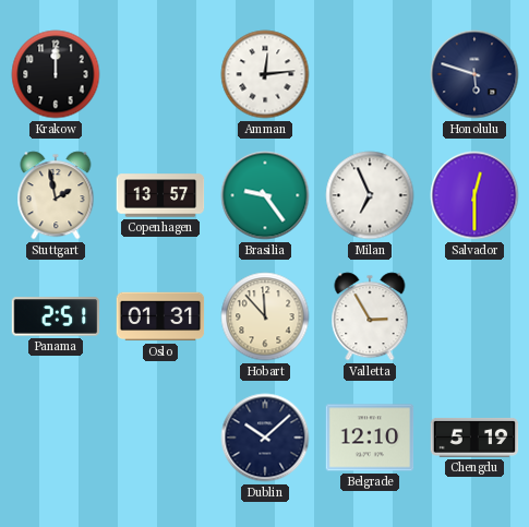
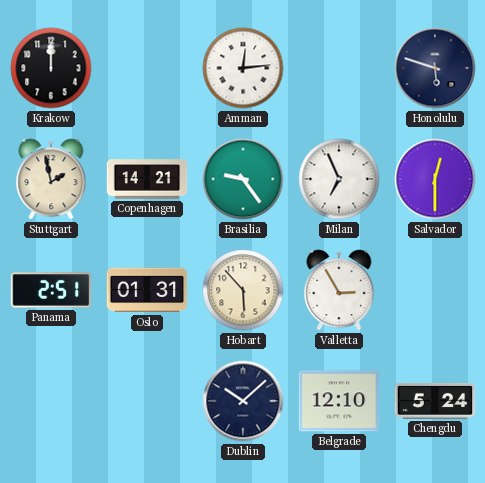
Copenhagen: 13:57 -> 14:21
Hobart: 11:53 -> 5:53
Chengdu: 5:19 -> 5:24
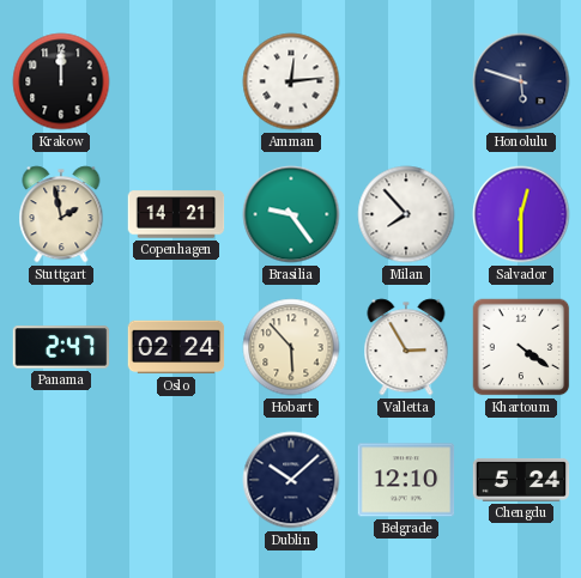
Milan: 6:56 -> 7:53
Panama: 2:51 -> 2:47
Oslo: 01:31 -> 02:24
Khartoum: none -> 4:21
